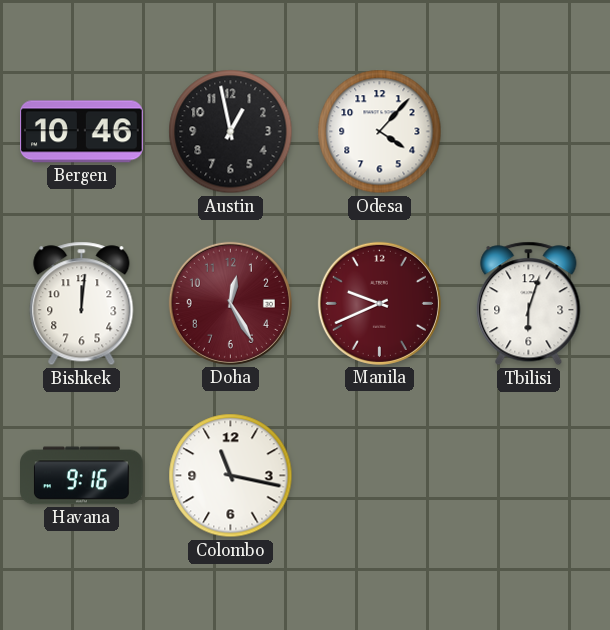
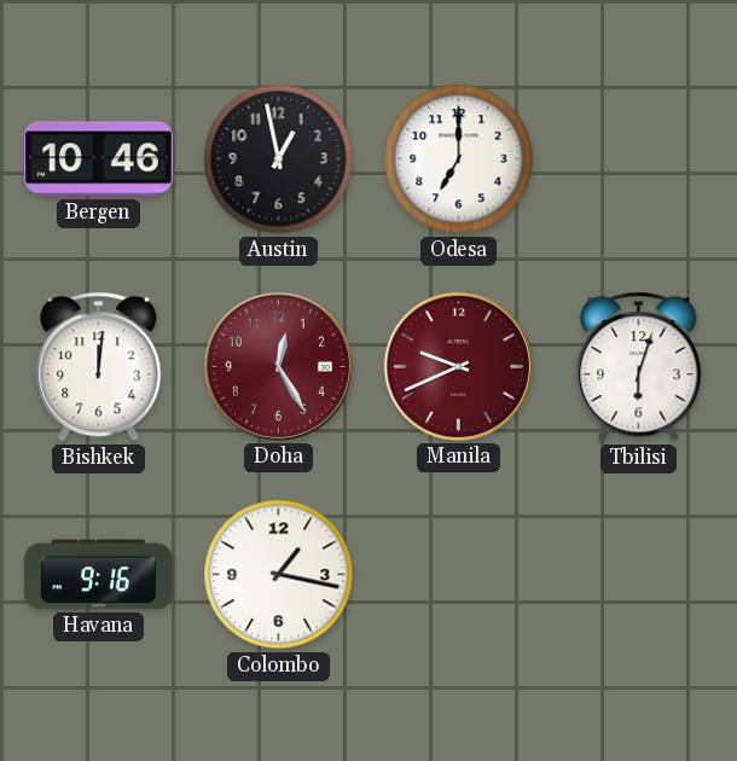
Odesa: 4:07 -> 7:00
Colombo: 11:17 -> 1:17
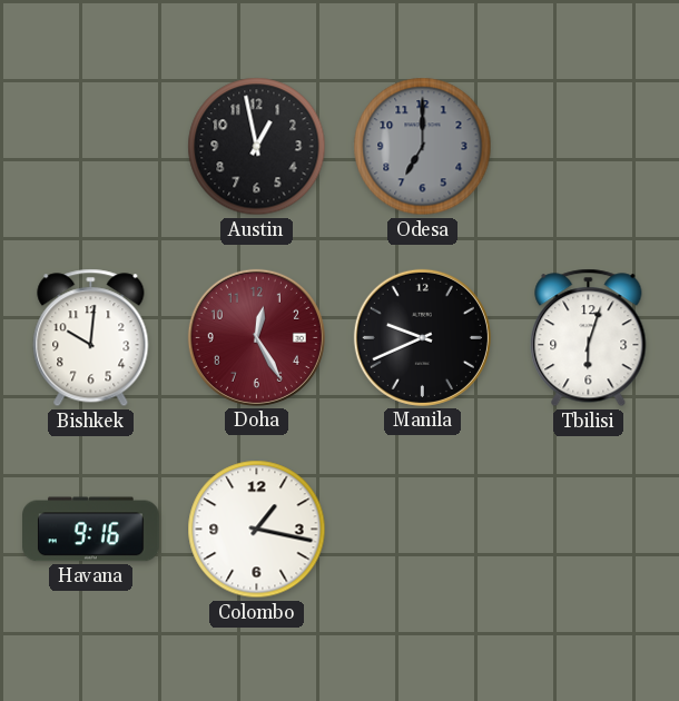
Bergen: 10:46 -> none
Odesa dial: white -> grey
Bishkek: 12:01 -> 10:01
Manila dial: burgundy -> black
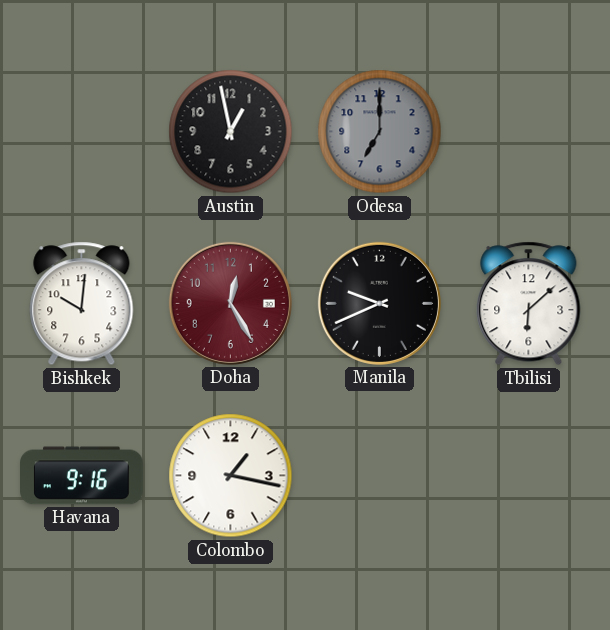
Tbilisi: 6:03 -> 6:08
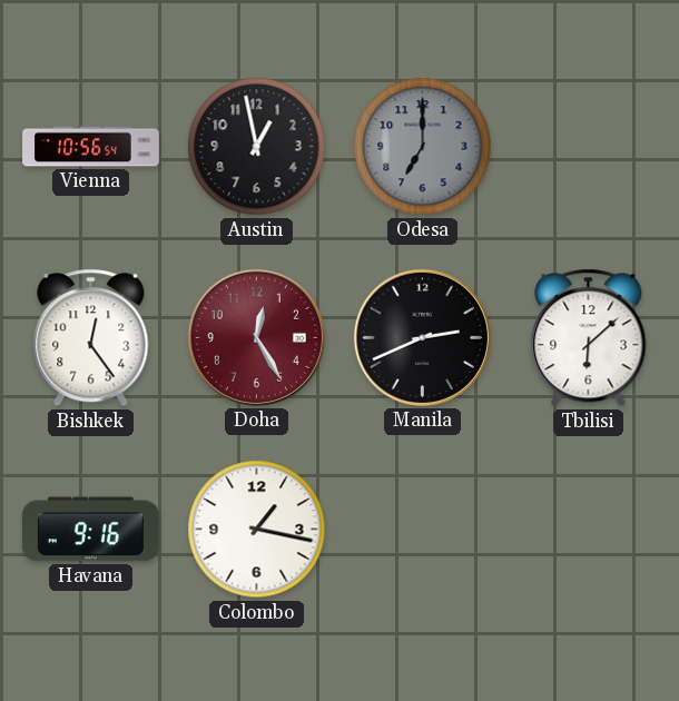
Vienna: none -> 10:56
Bishkek: 10:01 -> 12:24
Manila: 9:41 -> 2:41
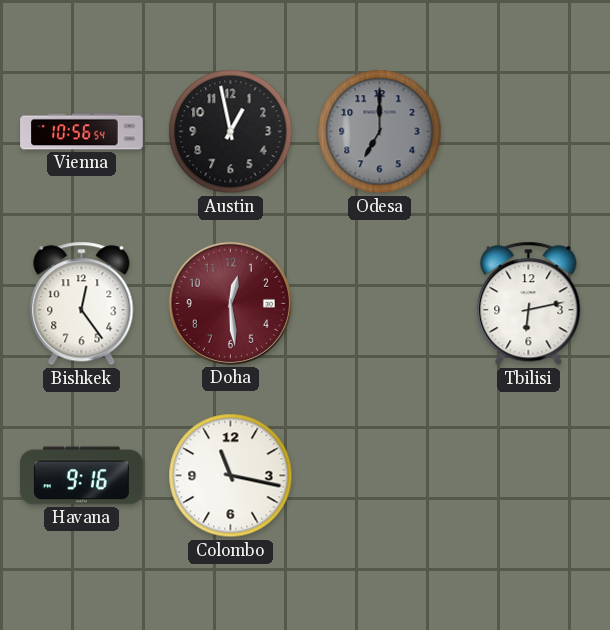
Doha: 12:25 -> 12:29
Manila: 2:41 -> none
Tbilisi: 6:08 -> 6:13
Colombo: 1:17 -> 11:17
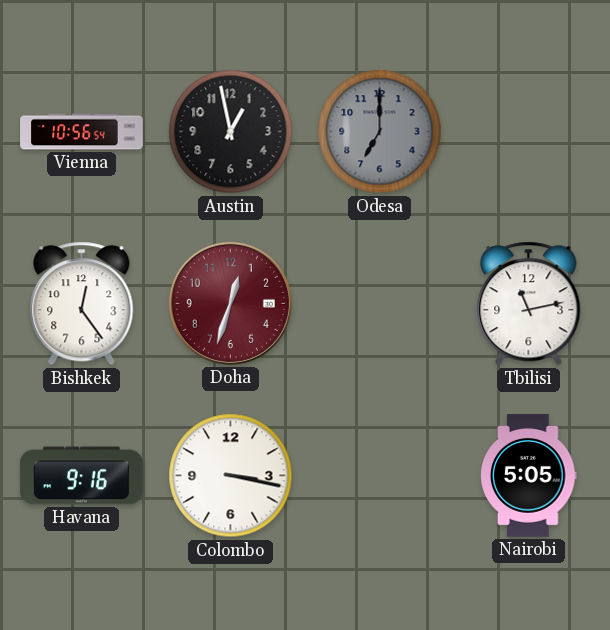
Doha: 12:29 -> 12:33
Tbilisi: 6:13 -> 11:13
Colombo: 11:17 -> 3:17
Nairobi: none -> 5:05
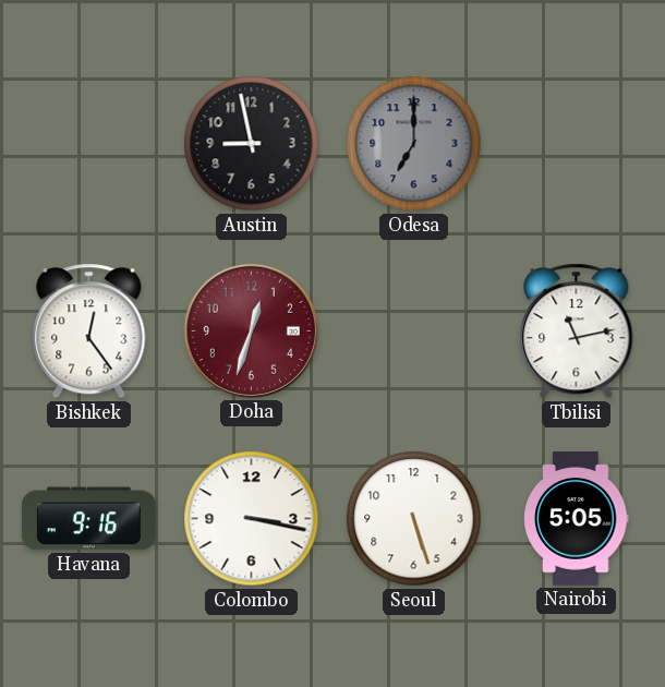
Vienna: 10:56 -> none
Austin: 12:58 -> 8:58
Seoul: none -> 5:27
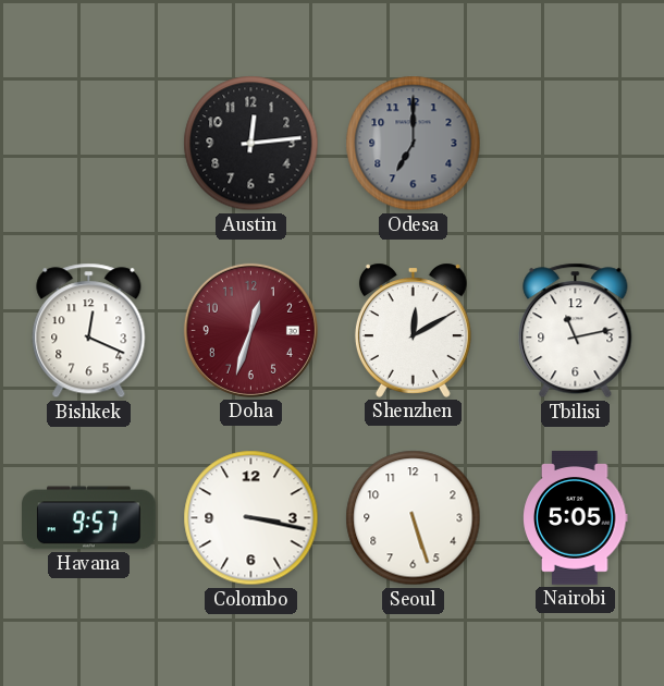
Austin: 8:58 -> 12:14
Bishkek: 12:24 -> 12:19
Shenzhen: none -> 12:10
Havana: 9:16 -> 9:57
